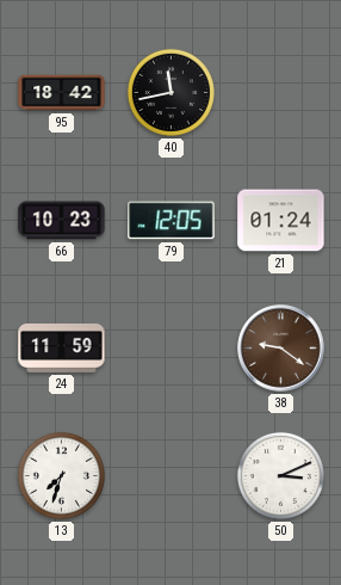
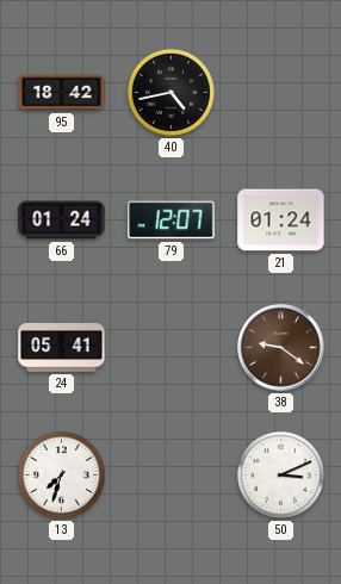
40: 11:43 -> 4:43
66: 10:23 -> 01:24
79: 12:05 -> 12:07
24: 11:59 -> 05:41
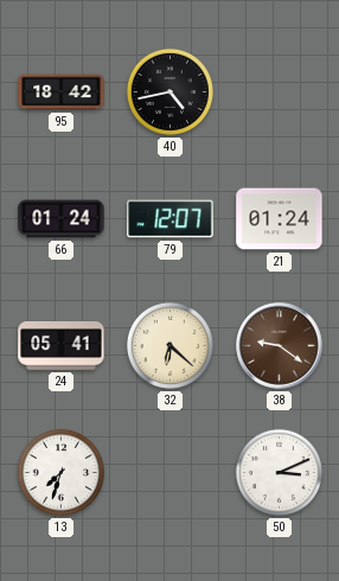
32: none -> 6:22
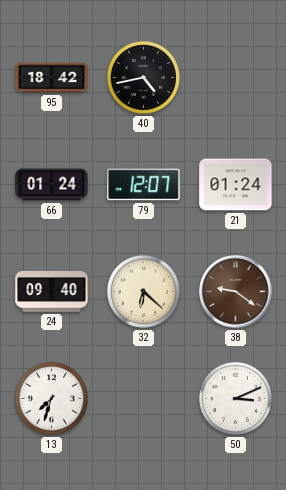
24: 05:41 -> 09:40
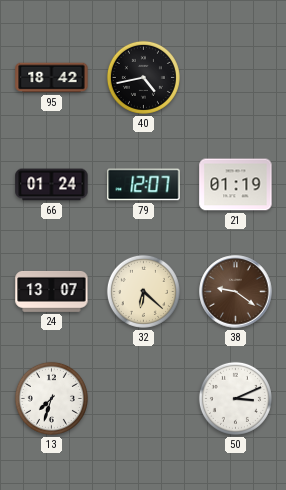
21: 01:24 -> 01:19
24: 09:40 -> 13:07
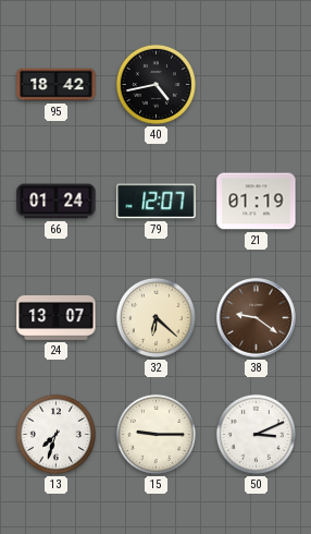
15: none -> 9:15
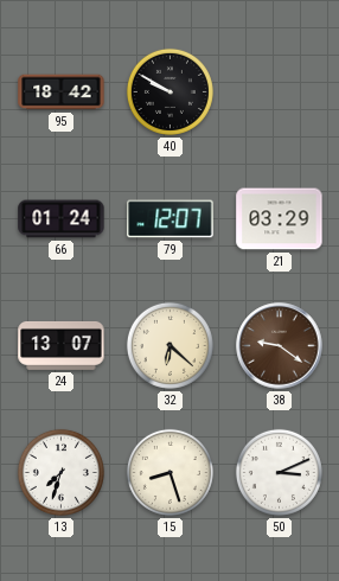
40: 4:43 -> 9:50
21: 01:19 -> 03:29
15: 9:15 -> 8:27
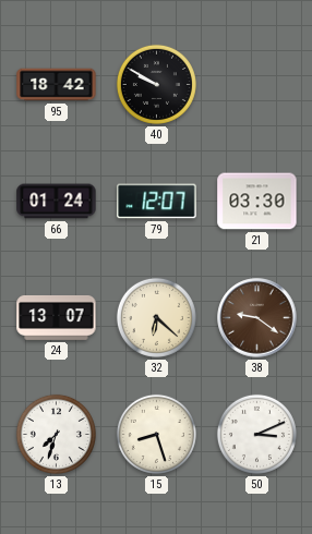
21: 03:29 -> 03:30
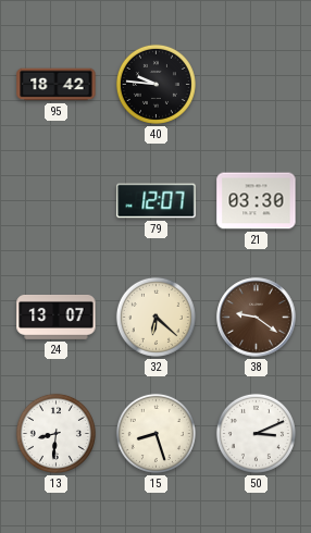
40: 9:50 -> 9:46
66: 01:24 -> none
13: 7:33 -> 8:31
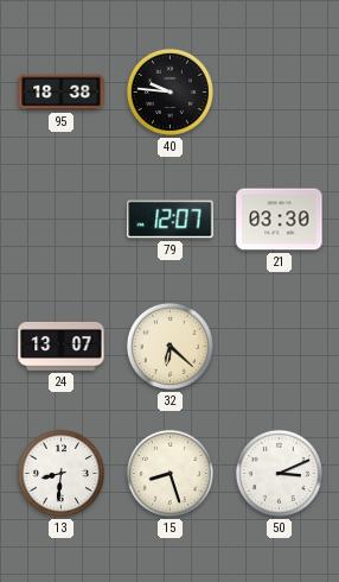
95: 18:42 -> 18:38
38: 9:21 -> none
